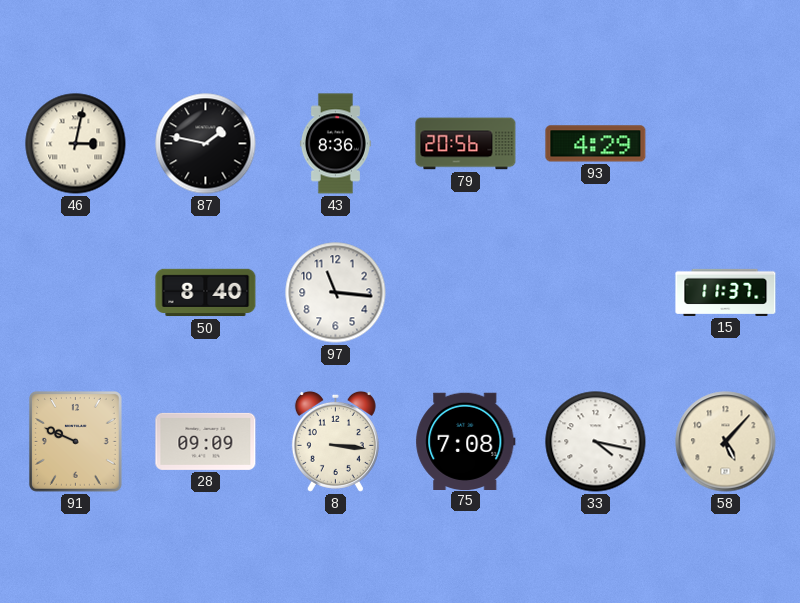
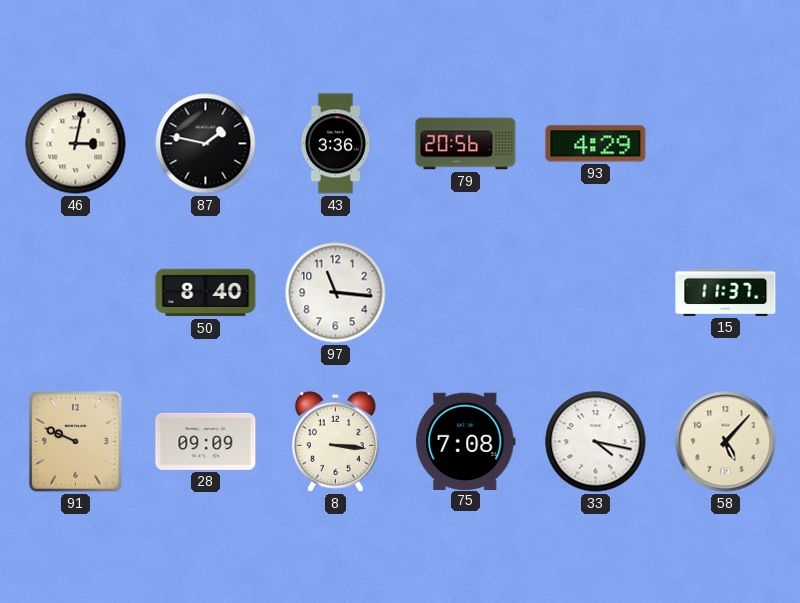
43: 8:36 -> 3:36
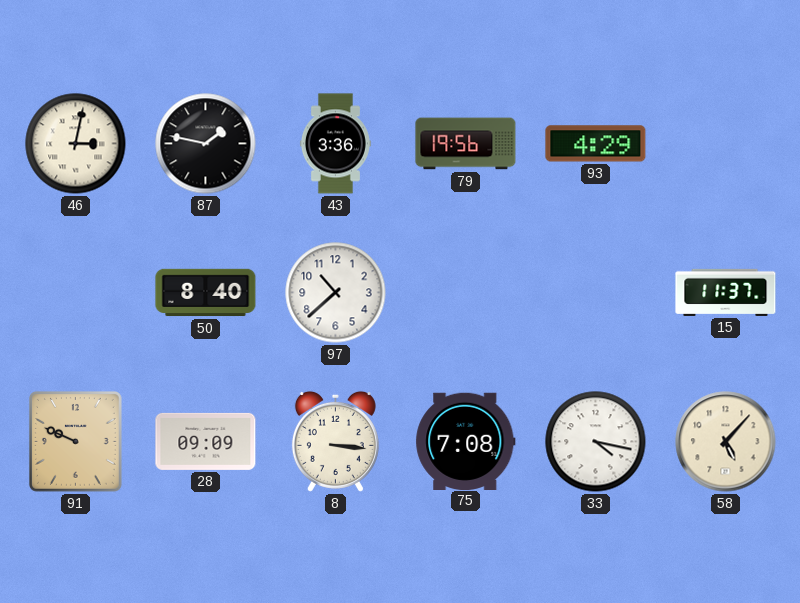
79: 20:56 -> 19:56
97: 11:16 -> 10:38
